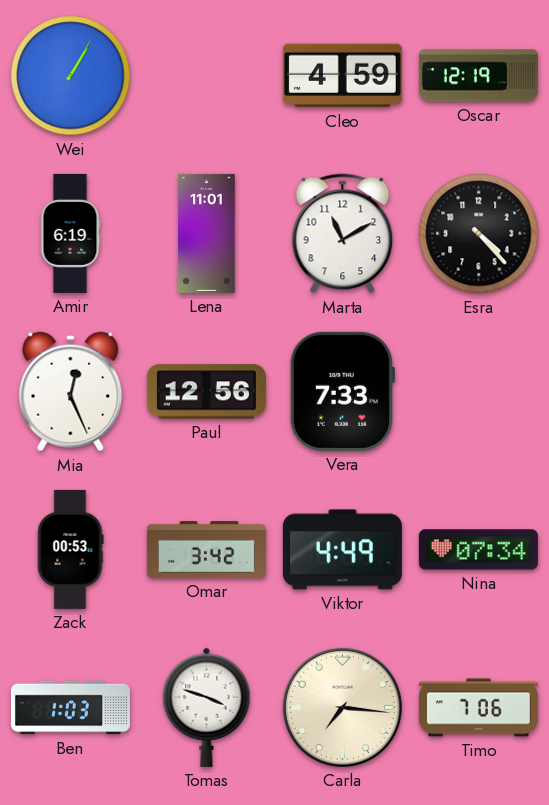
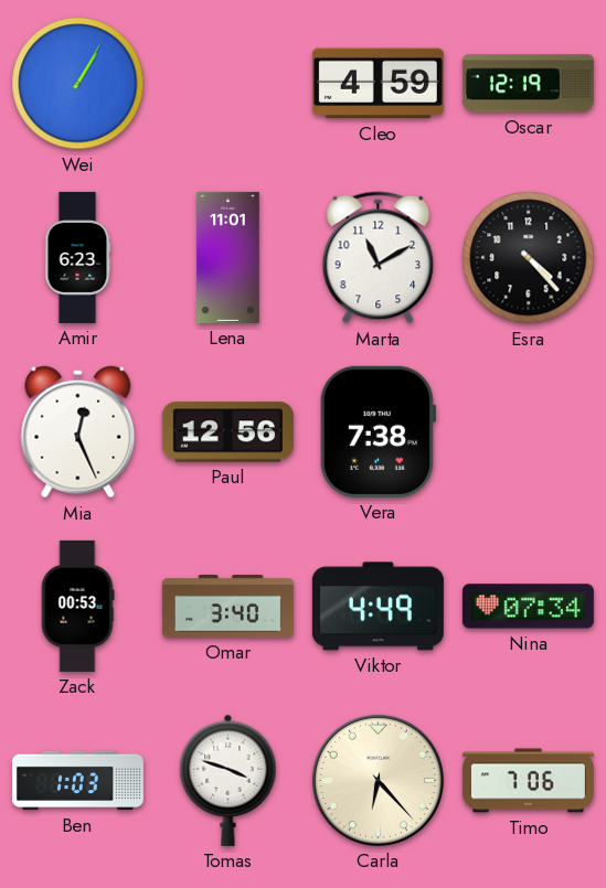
Amir: 6:19 -> 6:23
Vera: 7:33 -> 7:38
Omar: 3:42 -> 3:40
Carla: 7:16 -> 6:23
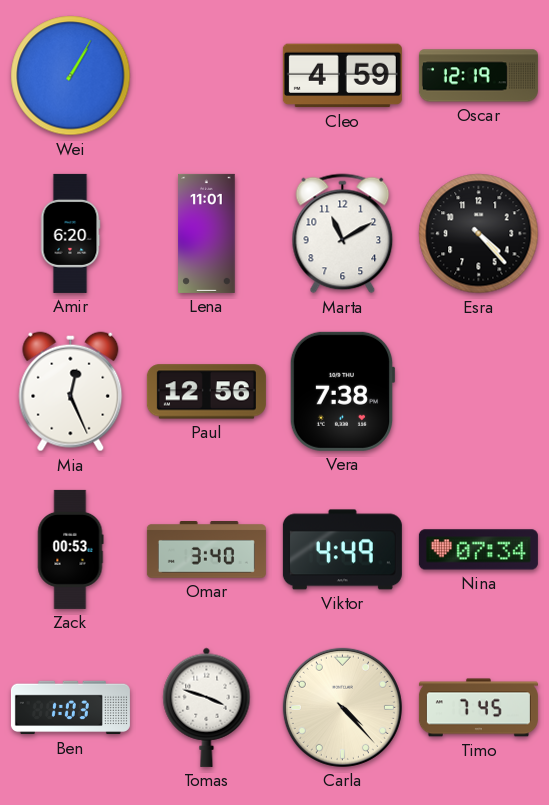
Amir: 6:23 -> 6:20
Carla: 6:23 -> 4:23
Timo: 7:06 -> 7:45
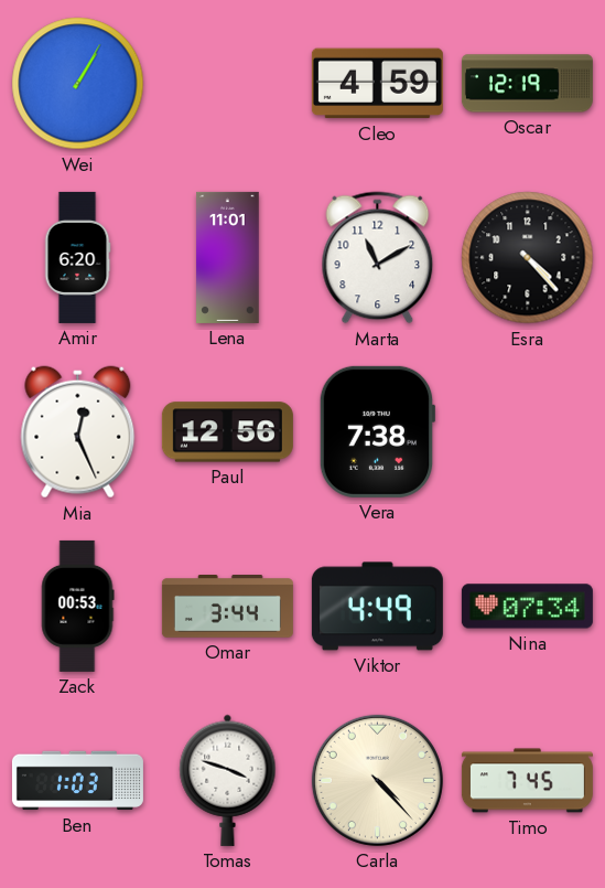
Omar: 3:40 -> 3:44
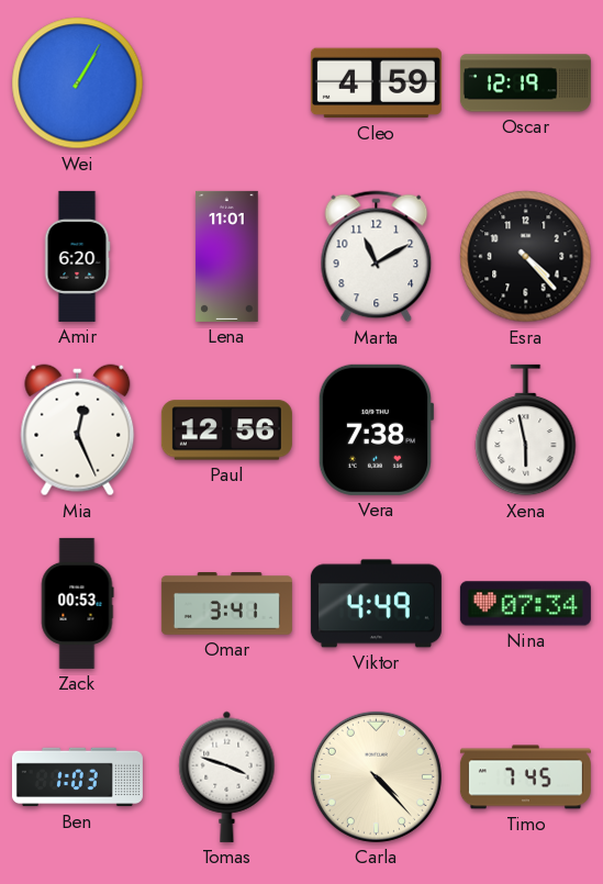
Xena: none -> 5:58
Omar: 3:44 -> 3:41
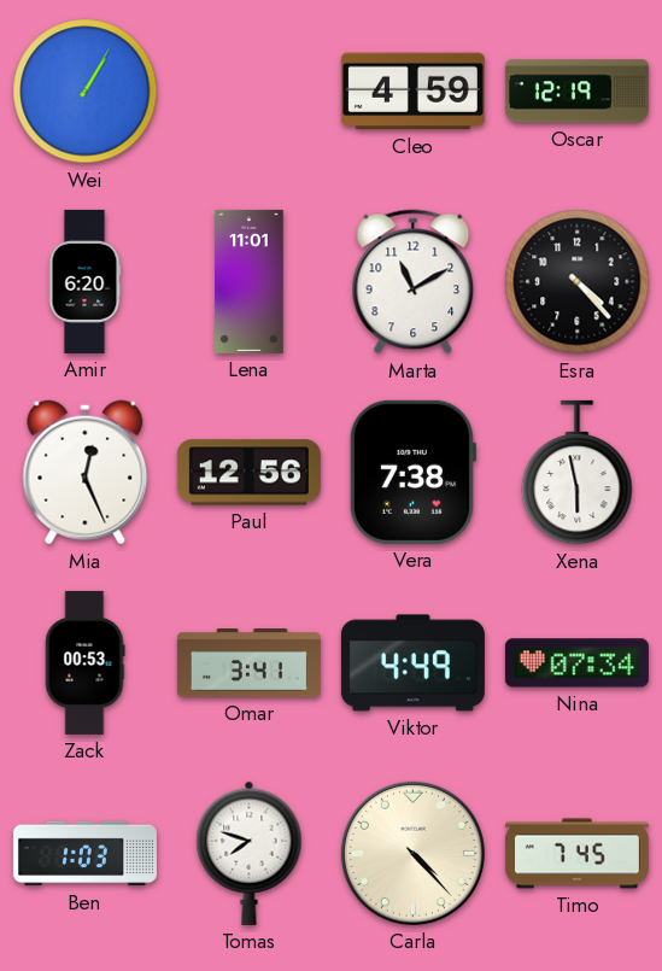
Tomas: 3:48 -> 7:48
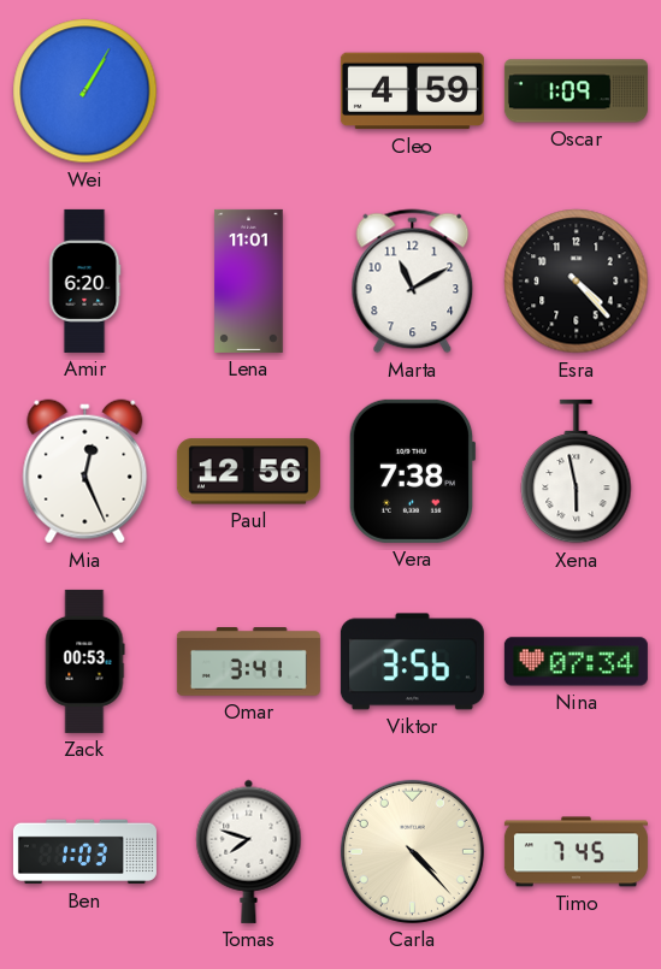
Oscar: 12:19 -> 1:09
Viktor: 4:49 -> 3:56
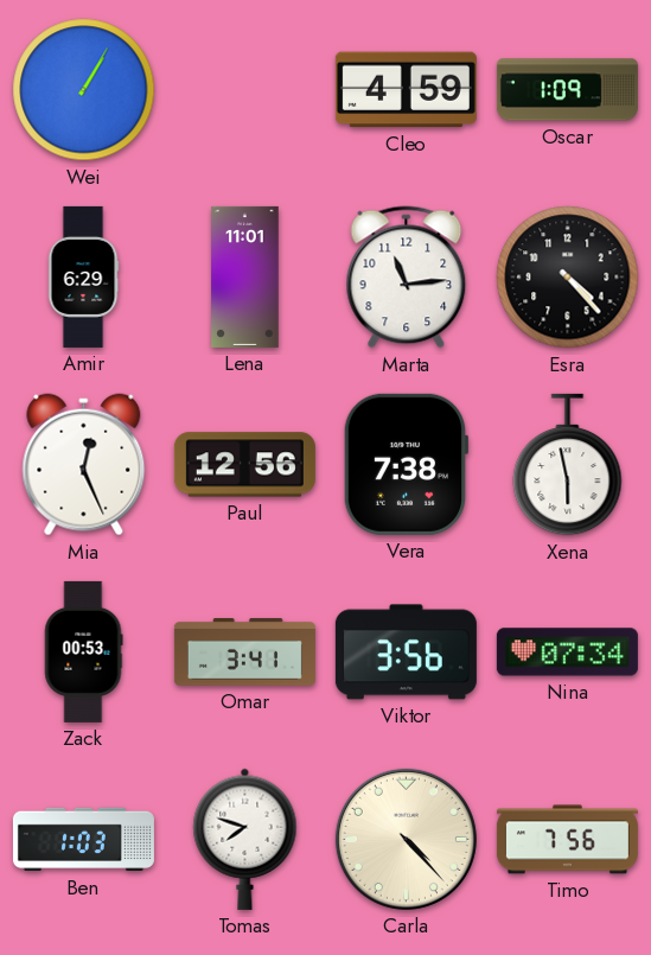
Amir: 6:20 -> 6:29
Marta: 11:10 -> 11:14
Timo: 7:45 -> 7:56
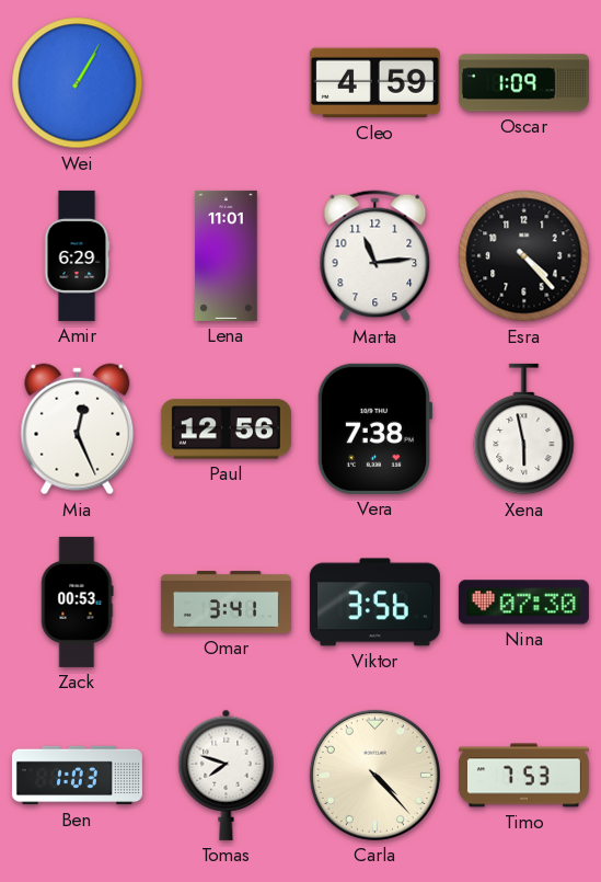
Nina: 07:34 -> 07:30
Timo: 7:56 -> 7:53
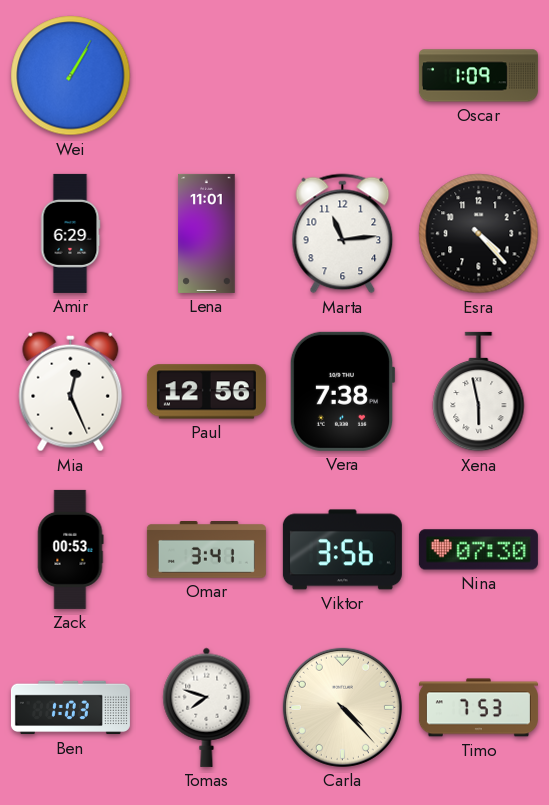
Cleo: 4:59 -> none
